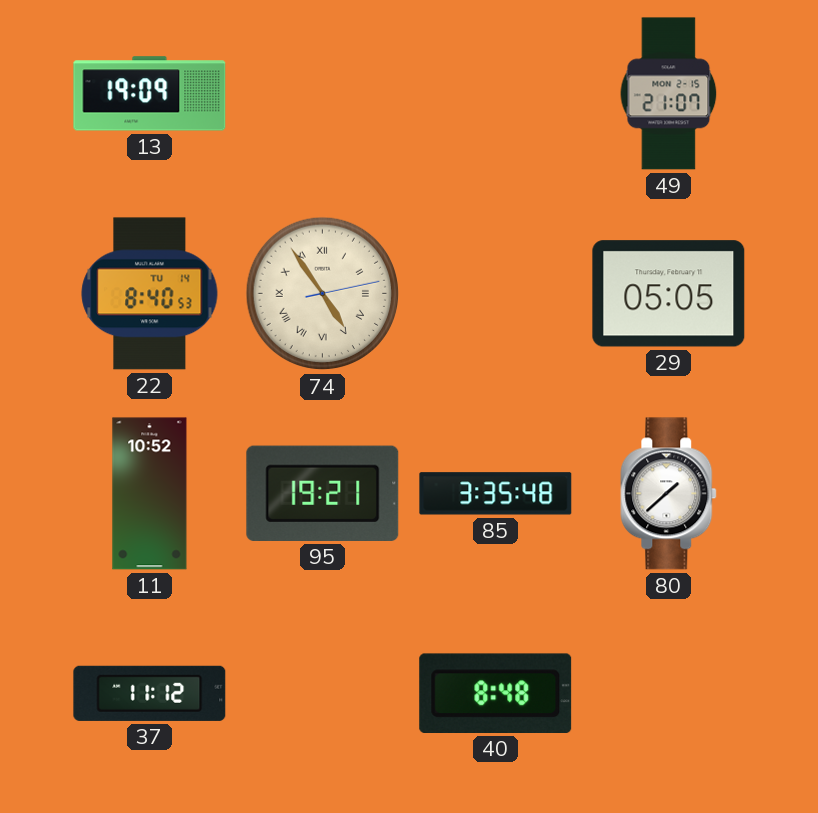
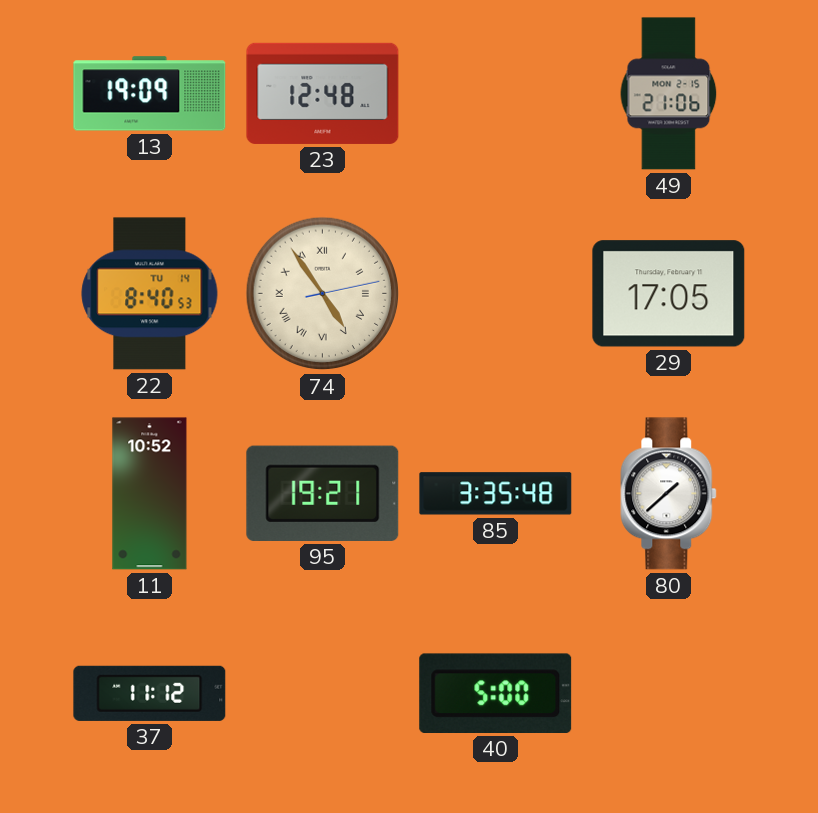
23: none -> 12:48
49: 21:07 -> 21:06
29: 05:05 -> 17:05
40: 8:48 -> 5:00
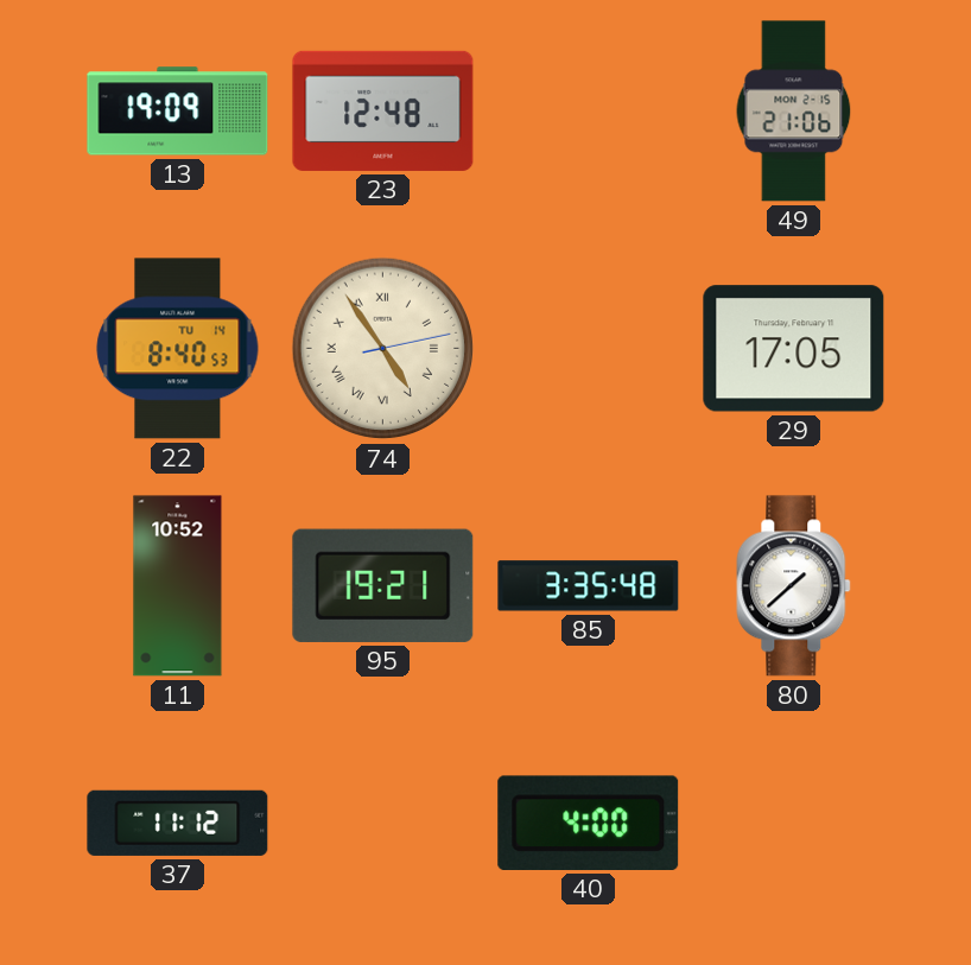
40: 5:00 -> 4:00
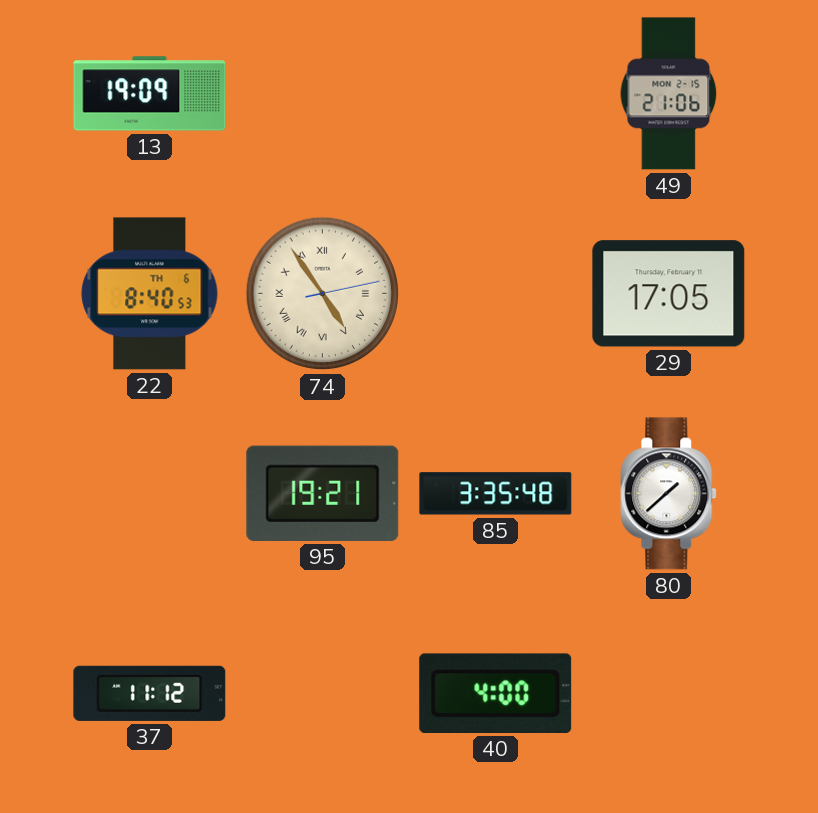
23: 12:48 -> none
22 date: TU 14 -> TH 6
11: 10:52 -> none
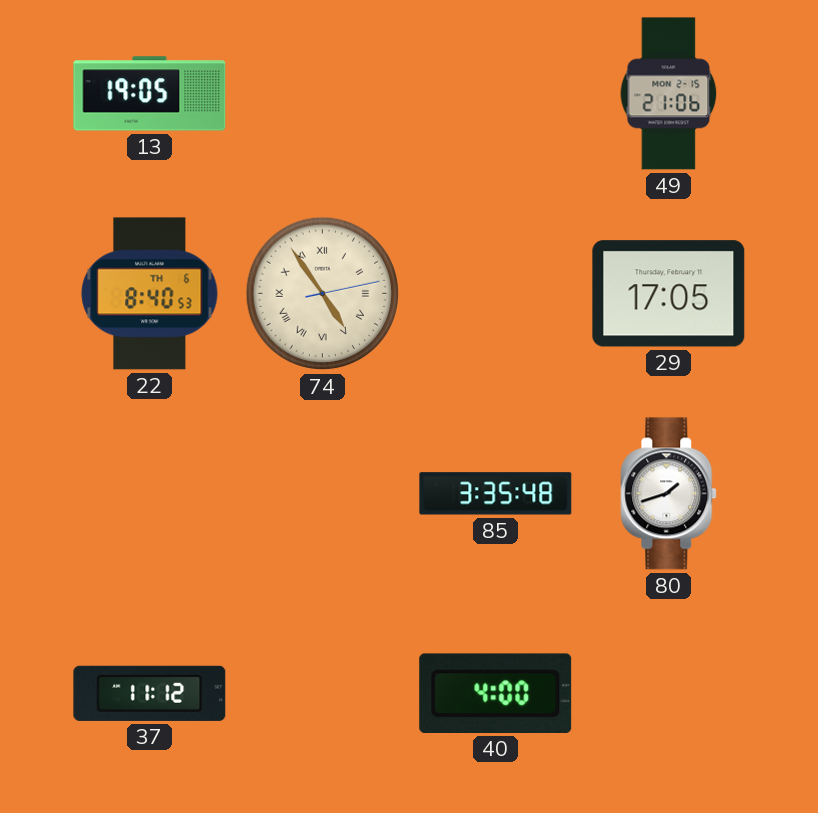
13: 19:09 -> 19:05
95: 19:21 -> none
80: 1:38 -> 1:42
